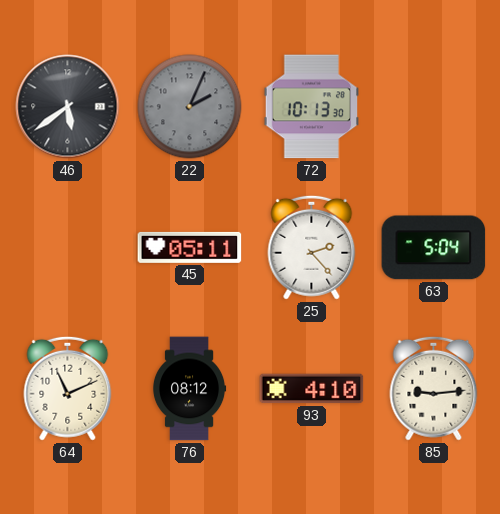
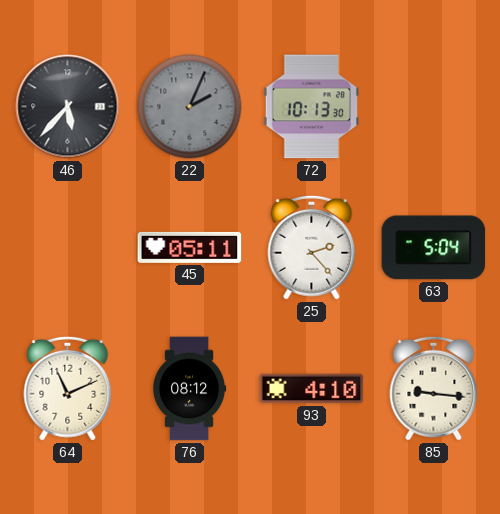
46: 5:39 -> 5:37
85: 9:14 -> 9:16
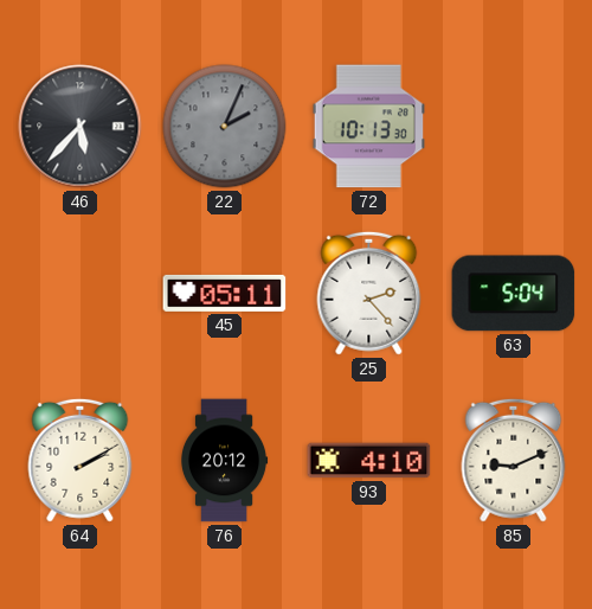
64: 11:11 -> 2:10
76: 08:12 -> 20:12
85: 9:16 -> 9:11
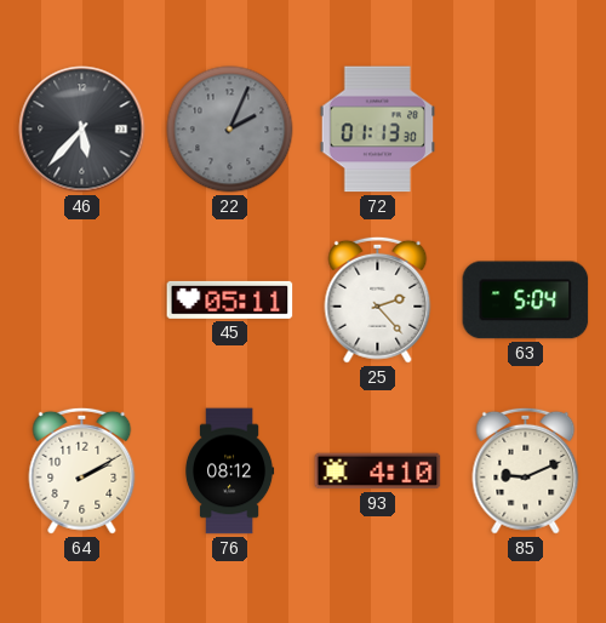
72: 10:13 -> 01:13
76: 20:12 -> 08:12
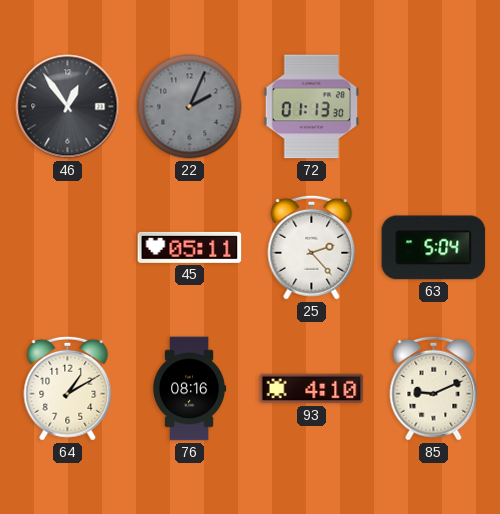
46: 5:37 -> 12:54
64: 2:10 -> 1:10
76: 08:12 -> 08:16
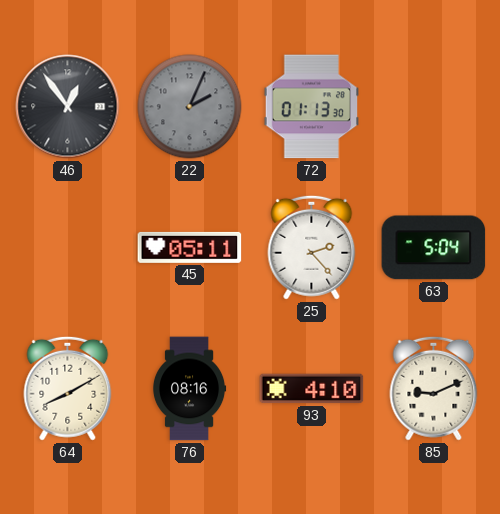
64: 1:10 -> 8:10
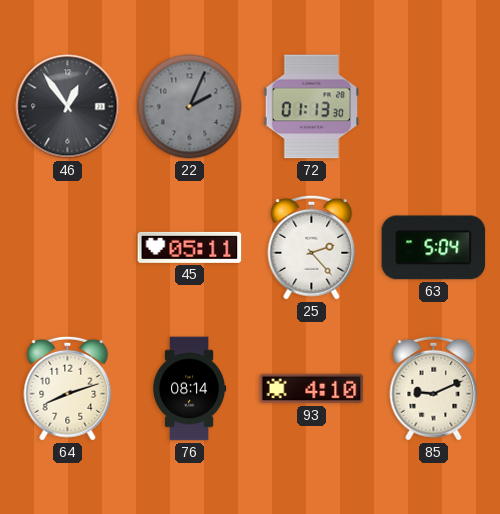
64: 8:10 -> 8:12
76: 08:16 -> 08:14
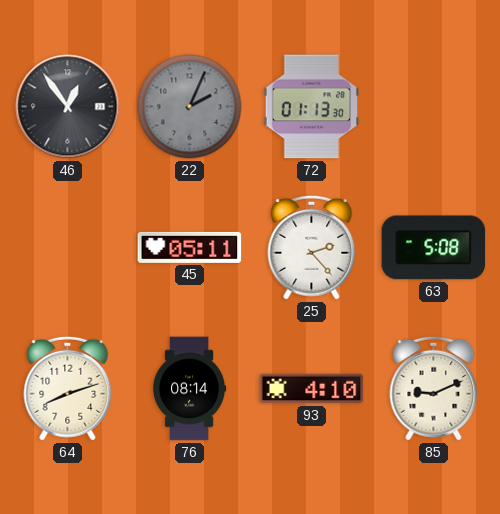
63: 5:04 -> 5:08
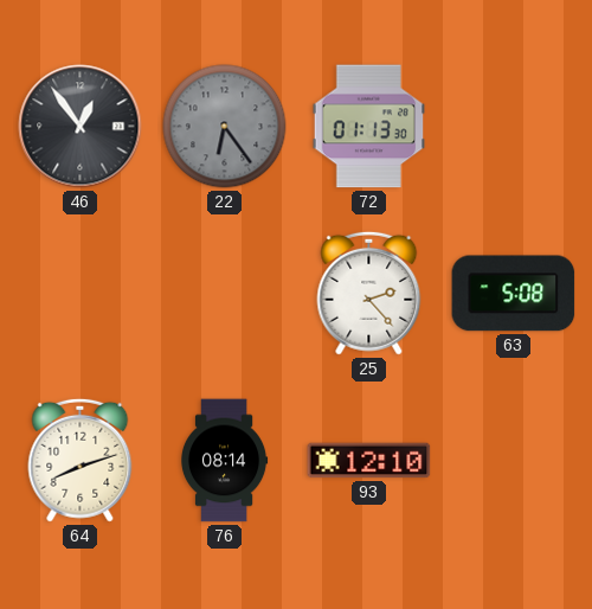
22: 2:04 -> 6:24
45: 05:11 -> none
93: 4:10 -> 12:10
85: 9:11 -> none
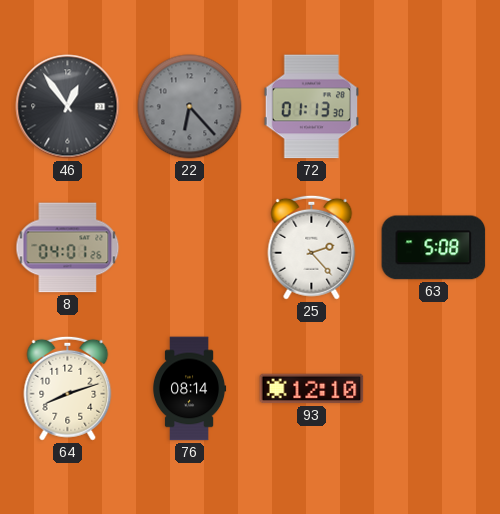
22: 6:24 -> 6:23
8: none -> 04:01
